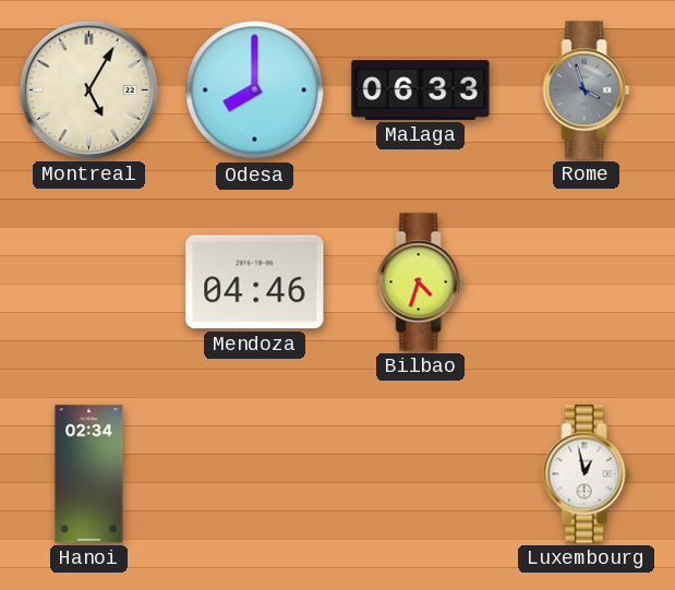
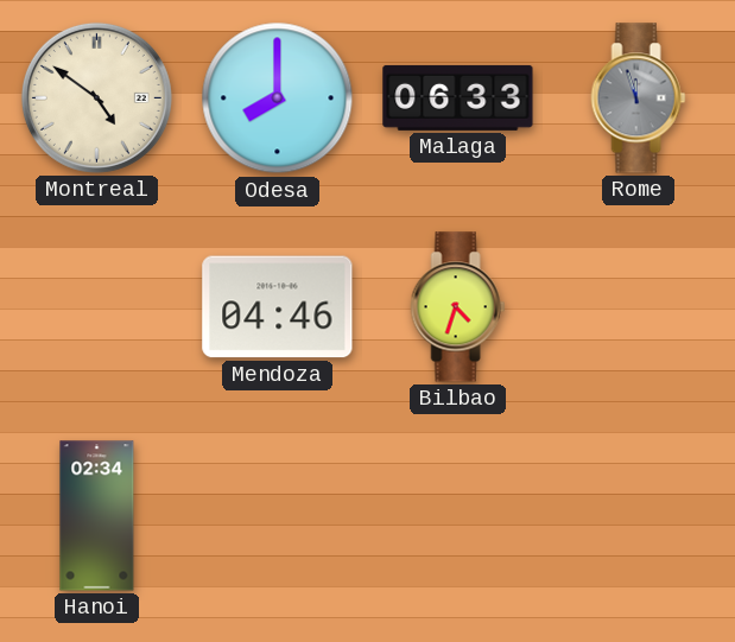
Montreal: 5:05 -> 4:51
Rome: 3:57 -> 11:57
Luxembourg: 12:58 -> none
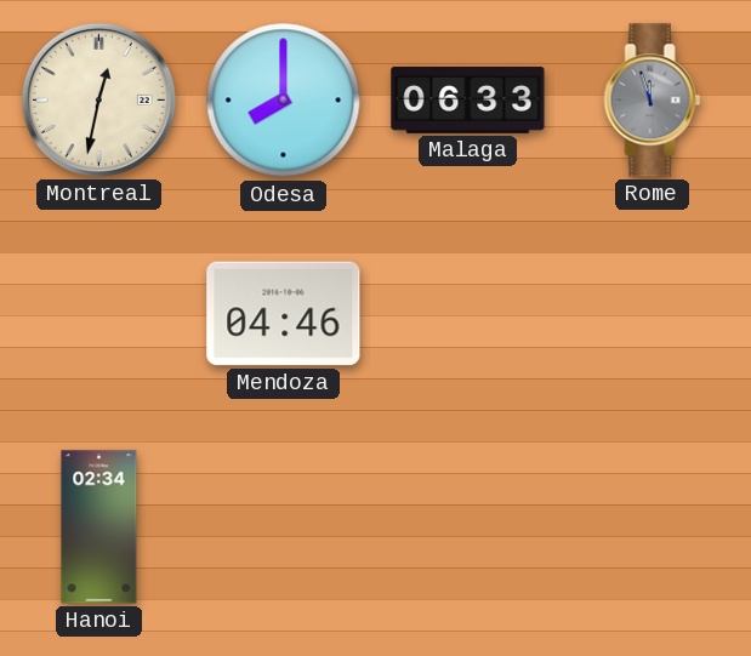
Montreal: 4:51 -> 12:32
Bilbao: 4:33 -> none
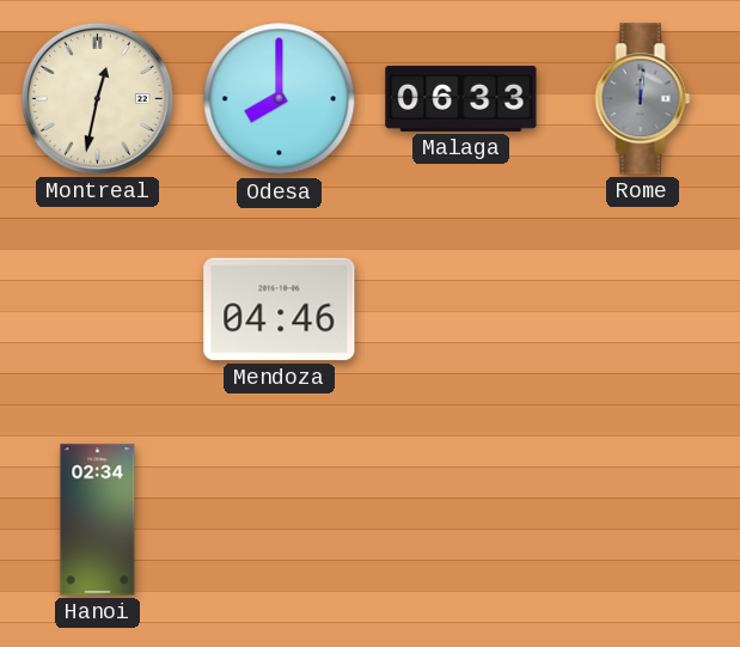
Rome: 11:57 -> 12:01
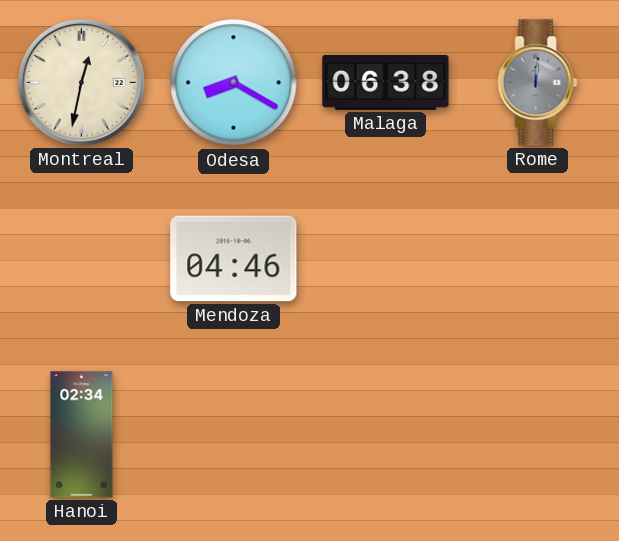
Odesa: 8:00 -> 8:20
Malaga: 06:33 -> 06:38
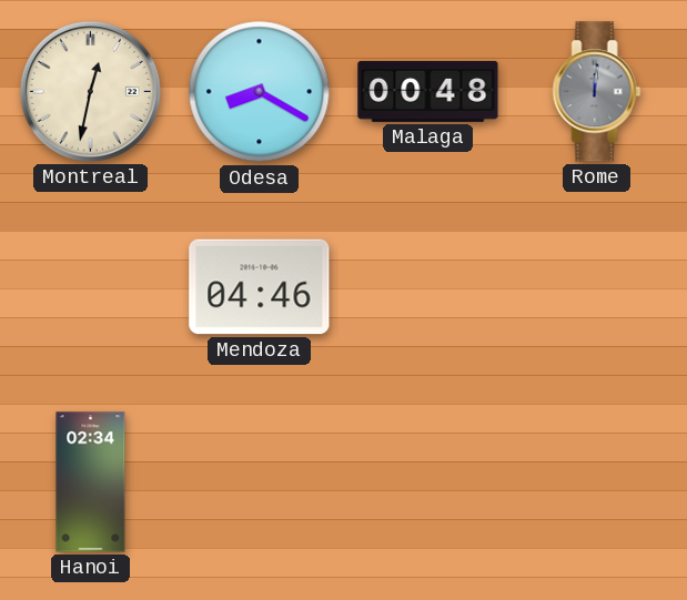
Malaga: 06:38 -> 00:48
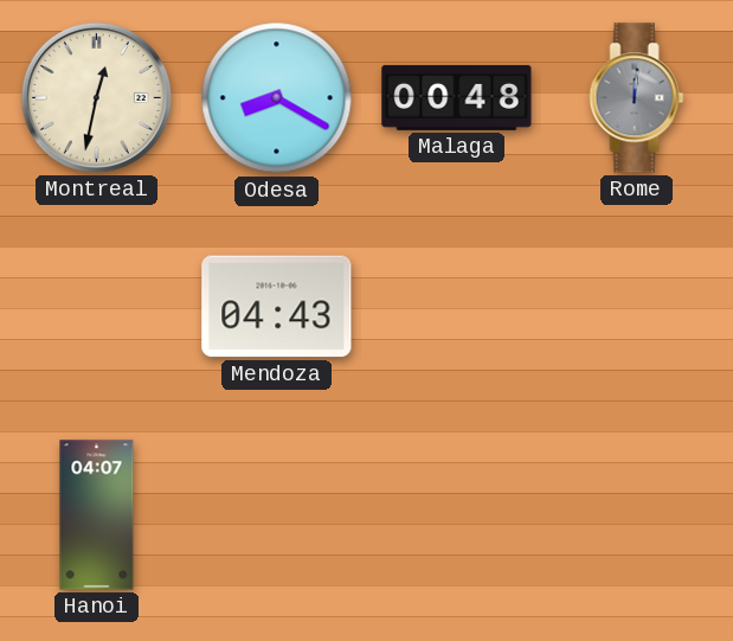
Mendoza: 04:46 -> 04:43
Hanoi: 02:34 -> 04:07
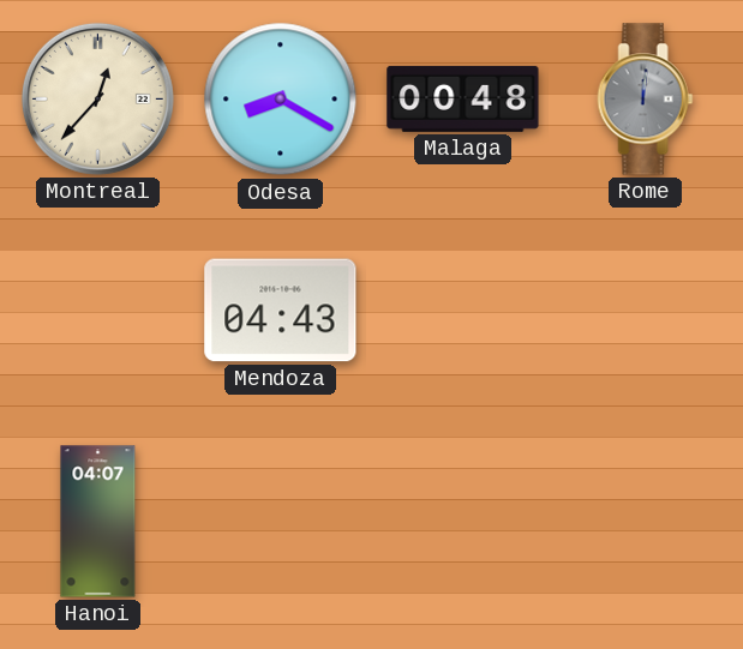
Montreal: 12:32 -> 12:37
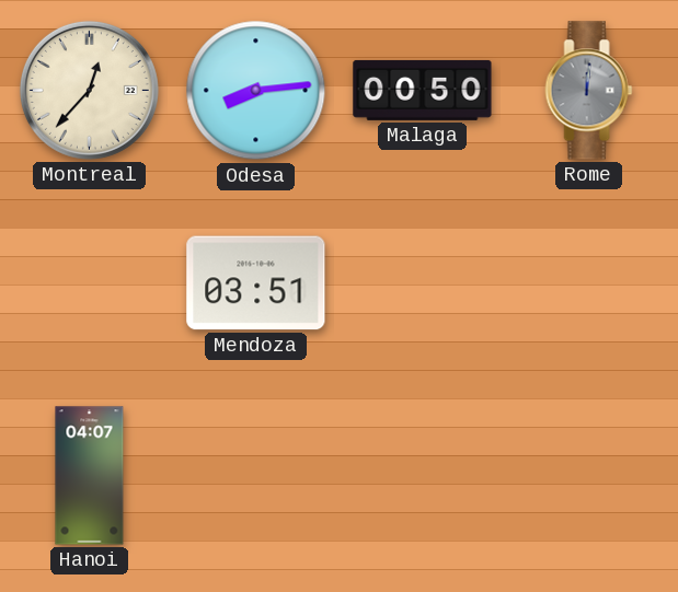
Odesa: 8:20 -> 8:14
Malaga: 00:48 -> 00:50
Mendoza: 04:43 -> 03:51
